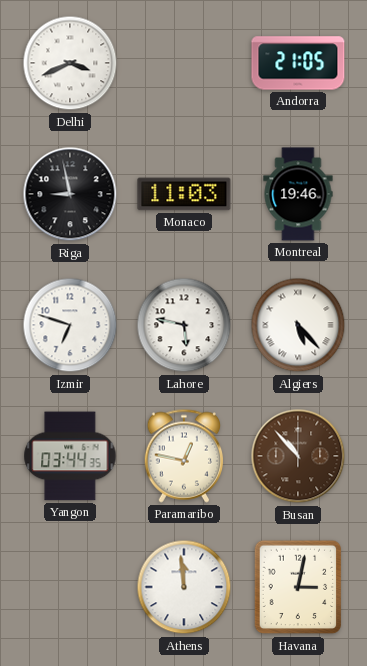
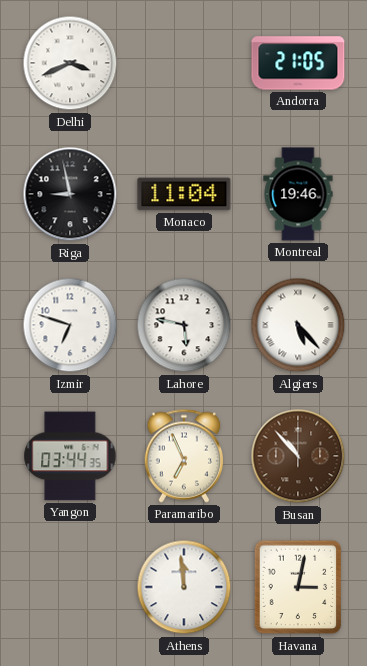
Monaco: 11:03 -> 11:04
Paramaribo: 12:47 -> 6:56
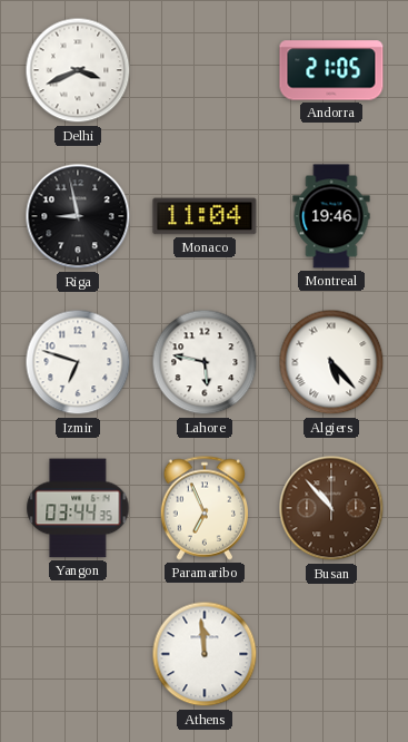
Havana: 3:02 -> none
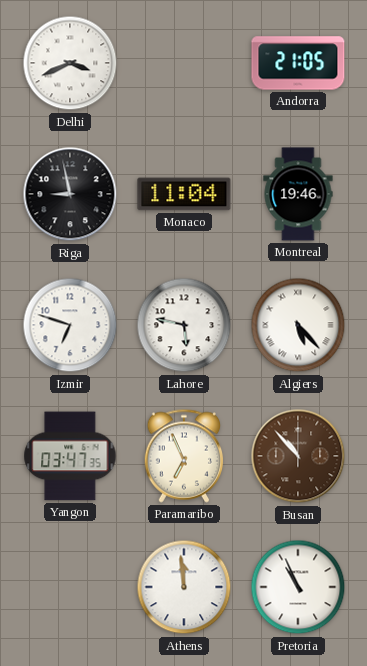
Yangon: 03:44 -> 03:47
Pretoria: none -> 10:56
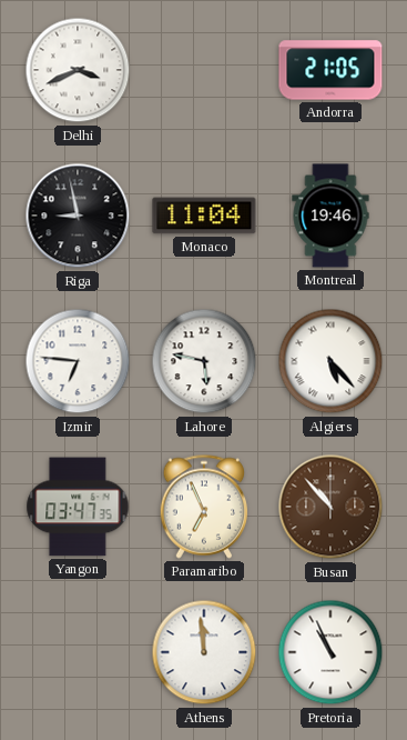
Izmir: 6:48 -> 6:46
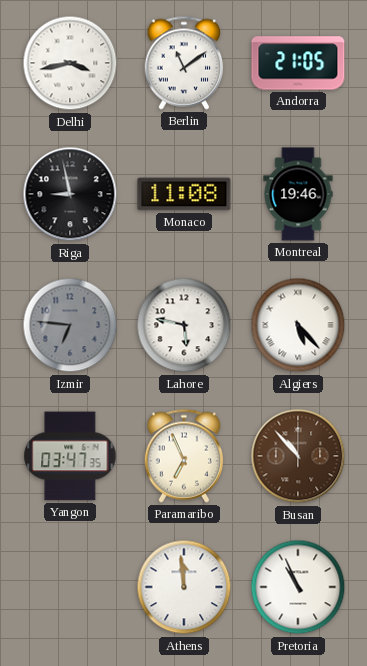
Delhi: 3:41 -> 3:43
Berlin: none -> 11:09
Monaco: 11:04 -> 11:08
Izmir dial: white -> grey
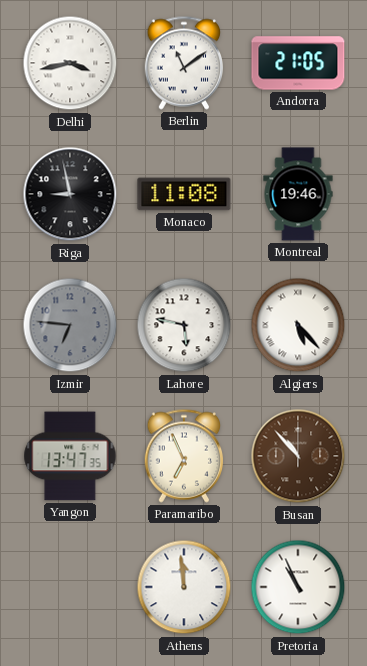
Yangon: 03:47 -> 13:47
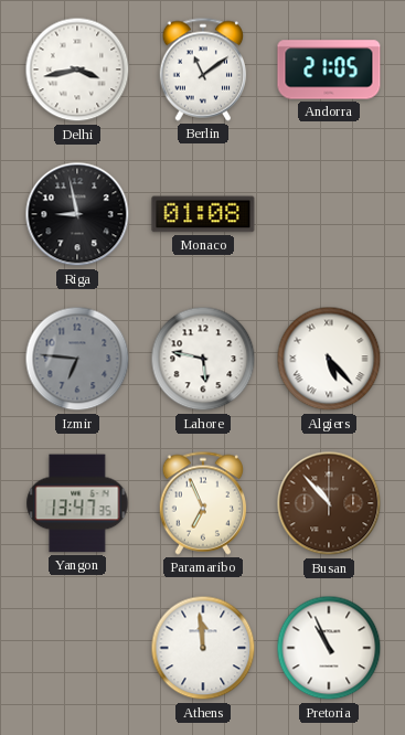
Monaco: 11:08 -> 01:08
Montreal: 19:46 -> none
